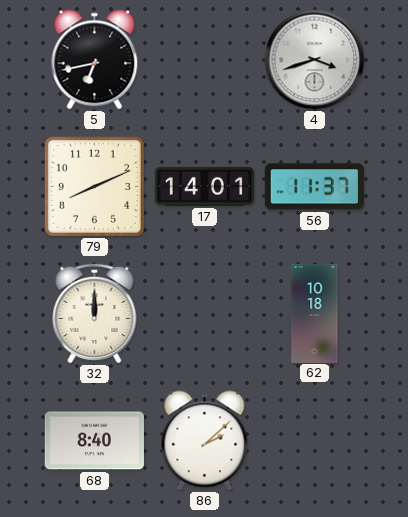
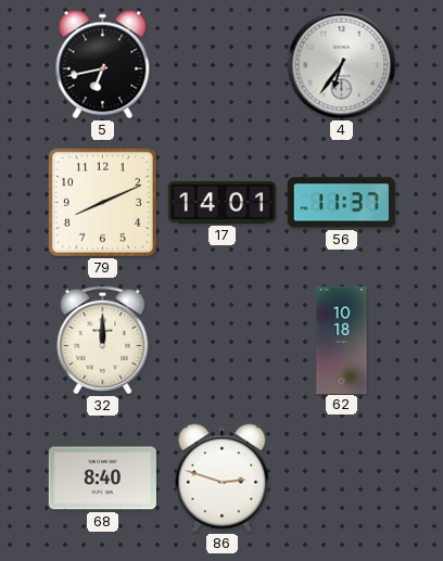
4: 3:42 -> 6:36
86: 2:08 -> 2:48
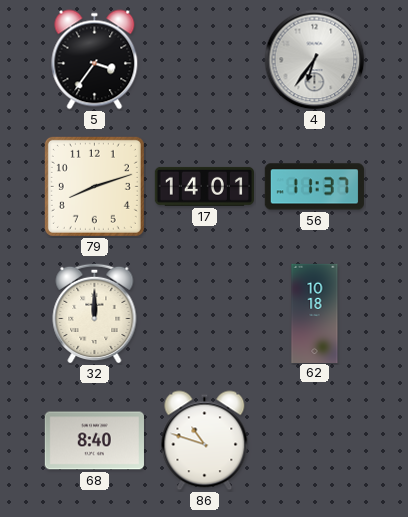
5: 6:43 -> 3:36
79: 8:11 -> 8:12
86: 2:48 -> 10:48
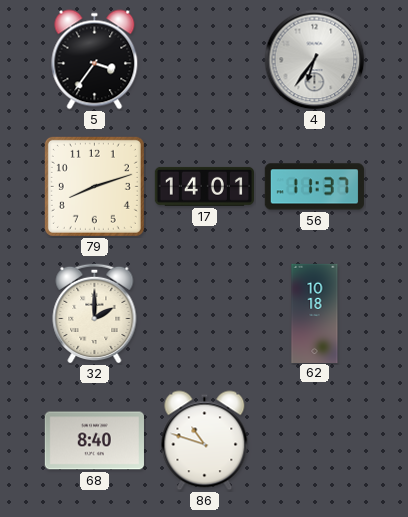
32: 12:00 -> 2:00
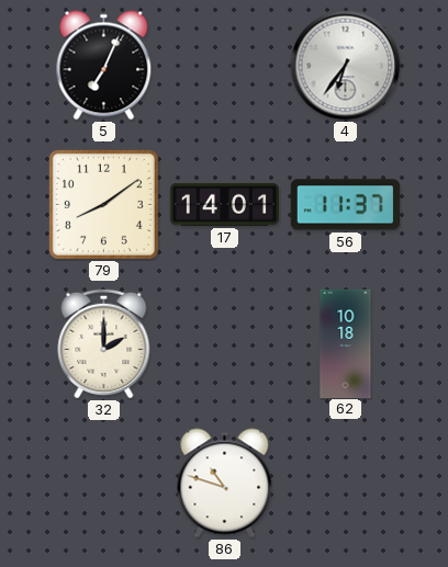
5: 3:36 -> 7:04
79: 8:12 -> 8:09
68: 8:40 -> none
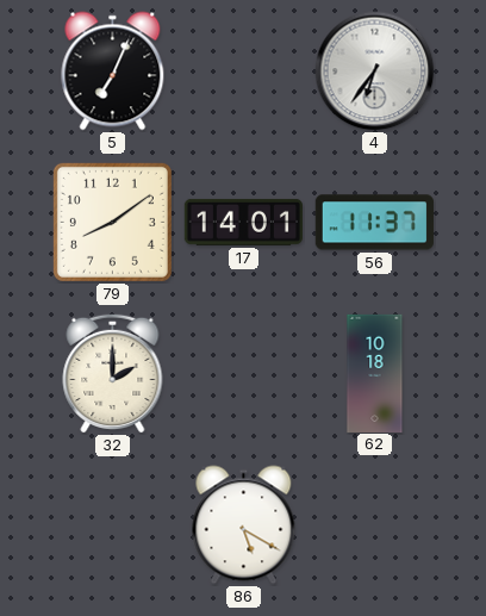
86: 10:48 -> 5:20
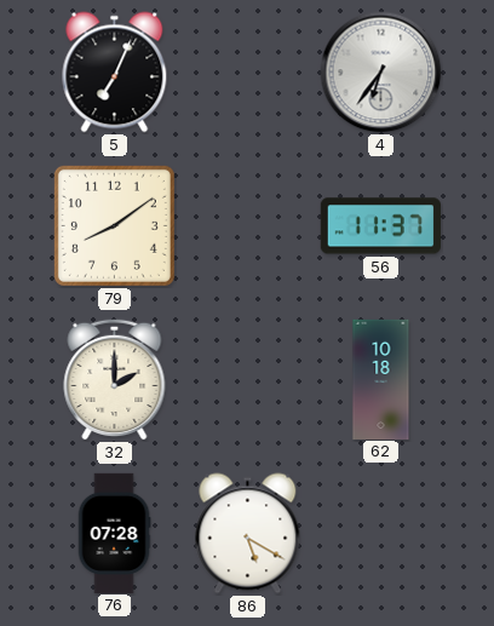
17: 14:01 -> none
76: none -> 07:28
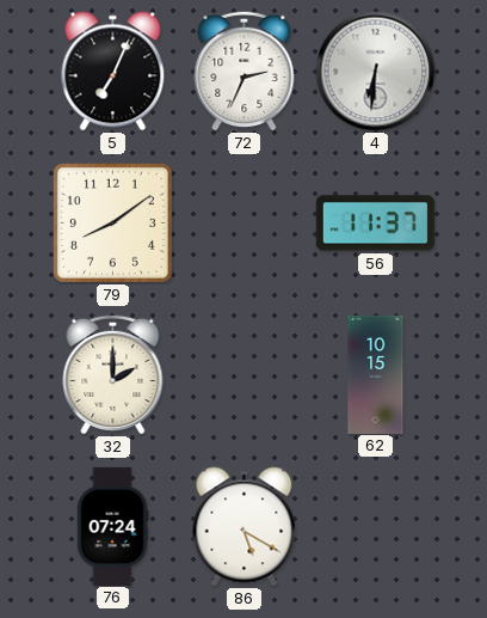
72: none -> 2:34
4: 6:36 -> 6:31
62: 10:18 -> 10:15
76: 07:28 -> 07:24
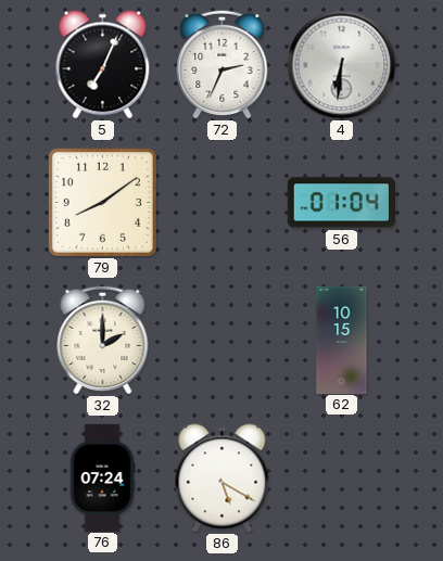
56: 11:37 -> 01:04
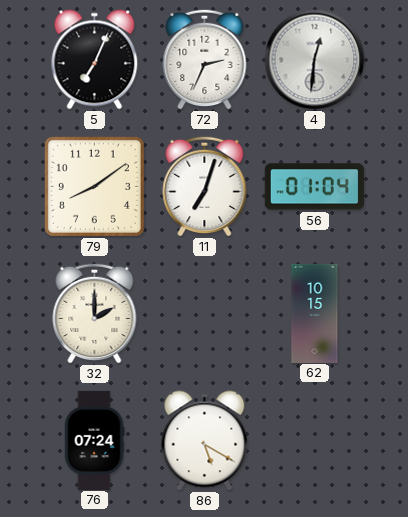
4: 6:31 -> 12:31
11: none -> 7:03
